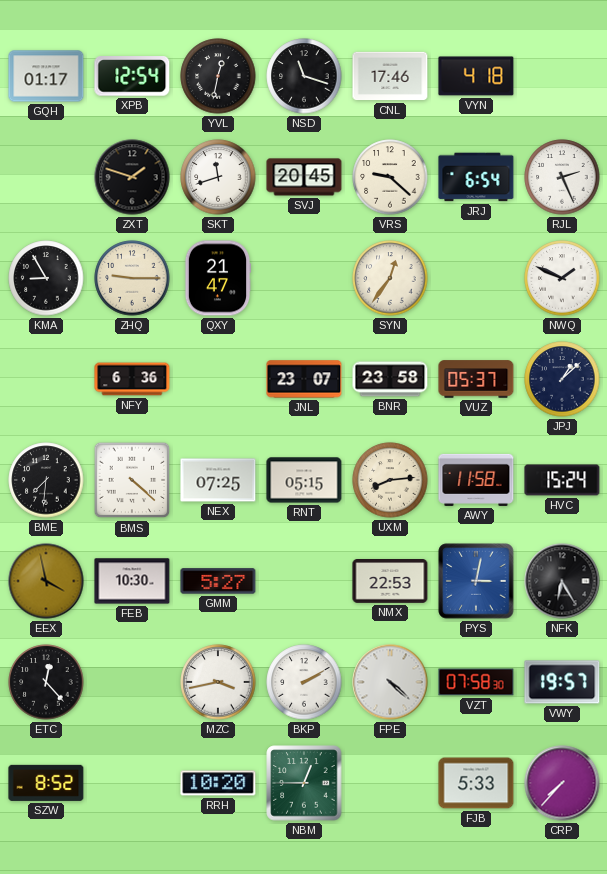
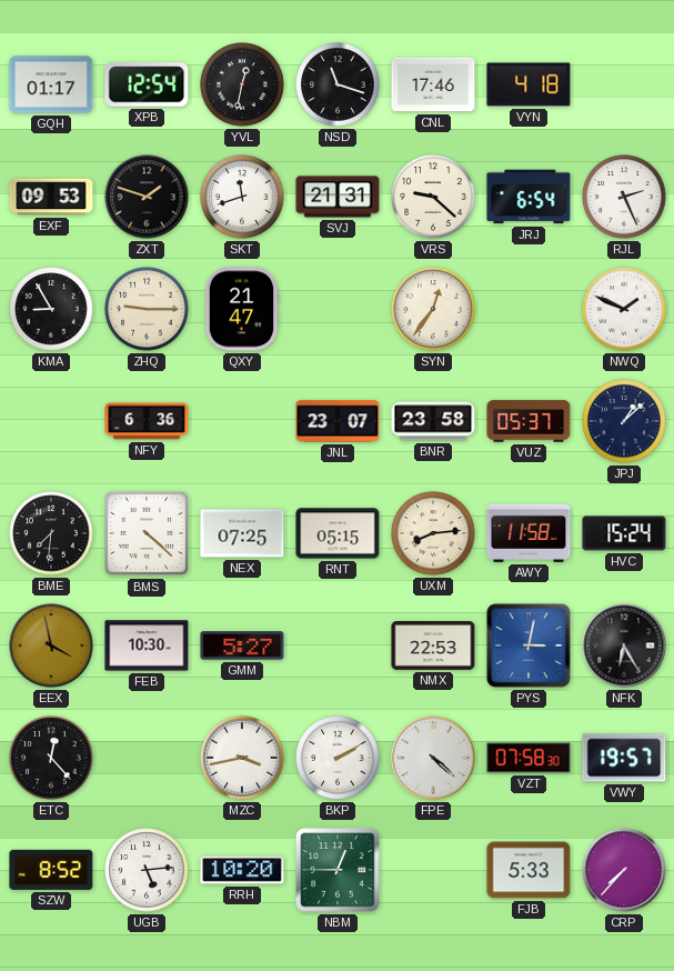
EXF: none -> 09:53
SVJ: 20:45 -> 21:31
UGB: none -> 5:14
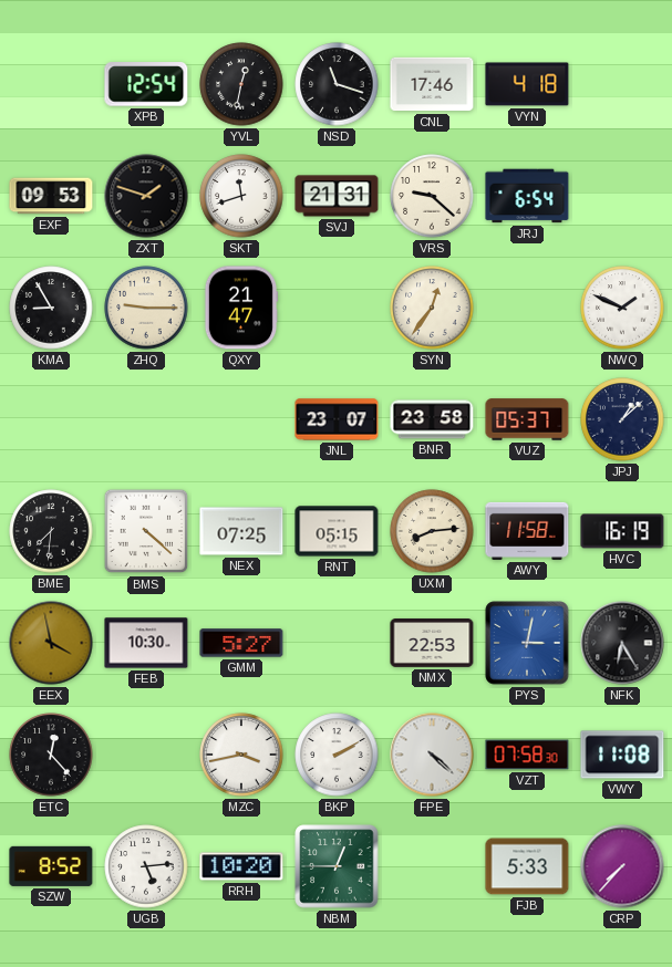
GQH: 01:17 -> none
RJL: 2:26 -> none
NFY: 6:36 -> none
HVC: 15:24 -> 16:19
VWY: 19:57 -> 11:08
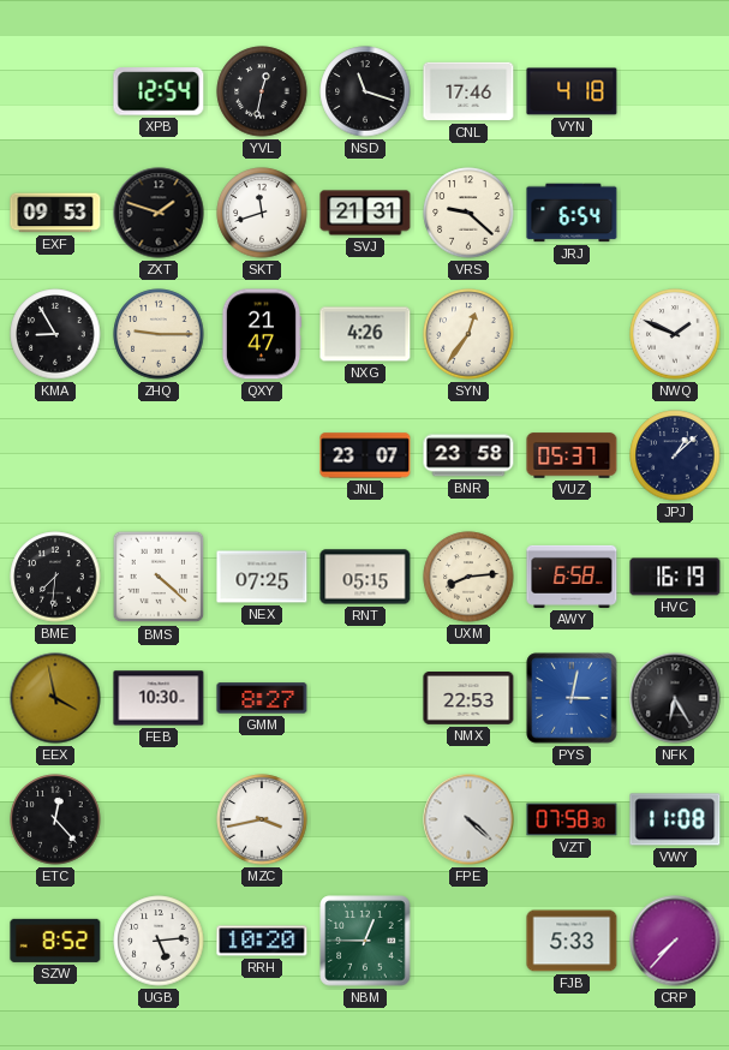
NXG: none -> 4:26
AWY: 11:58 -> 6:58
GMM: 5:27 -> 8:27
BKP: 2:10 -> none
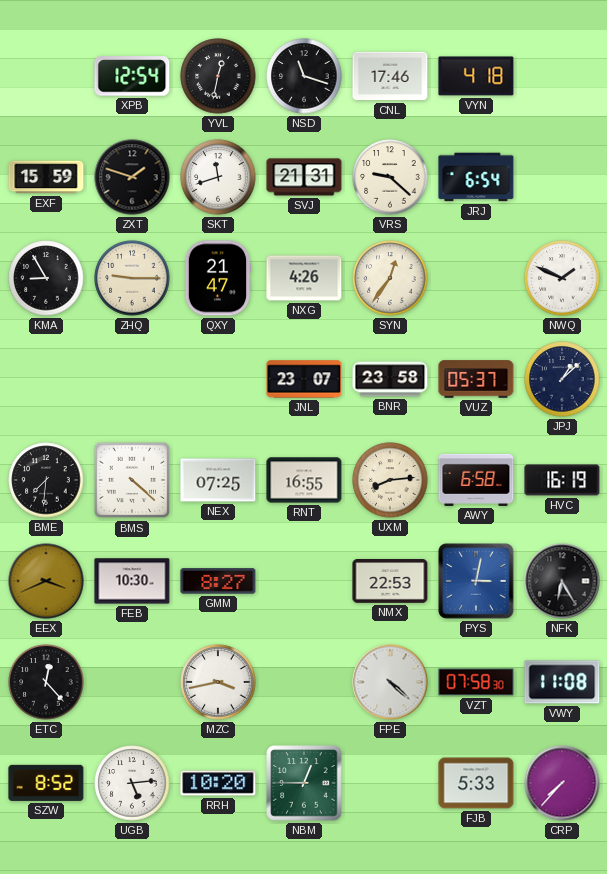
EXF: 09:53 -> 15:59
RNT: 05:15 -> 16:55
EEX: 3:58 -> 3:41
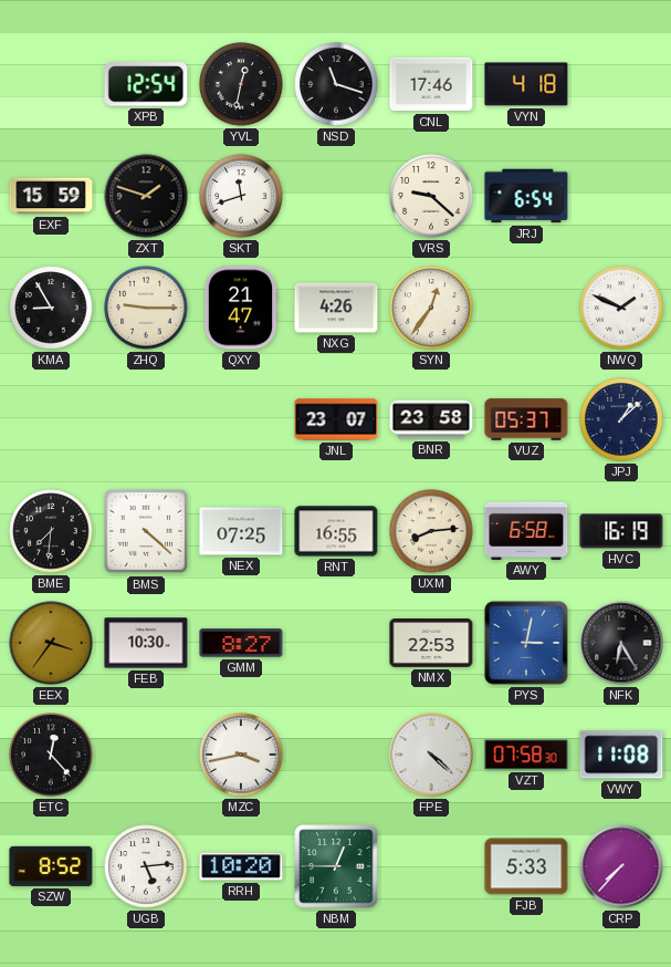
SVJ: 21:31 -> none
EEX: 3:41 -> 3:36
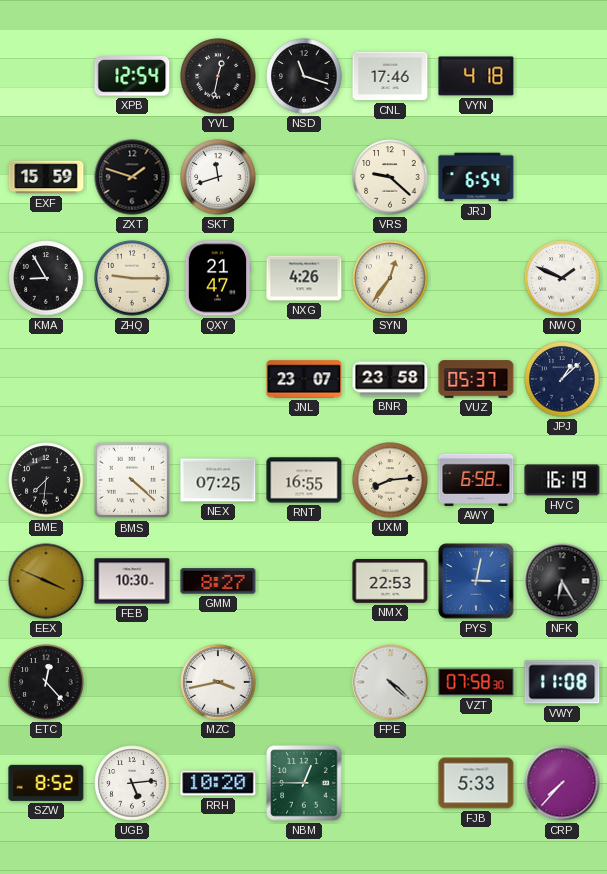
EEX: 3:36 -> 3:49
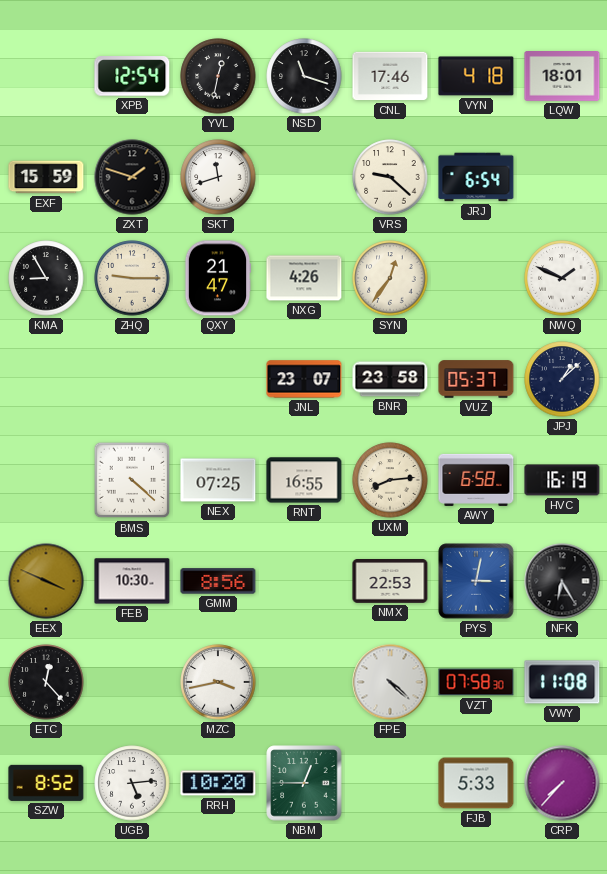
LQW: none -> 18:01
BME: 7:31 -> none
GMM: 8:27 -> 8:56
